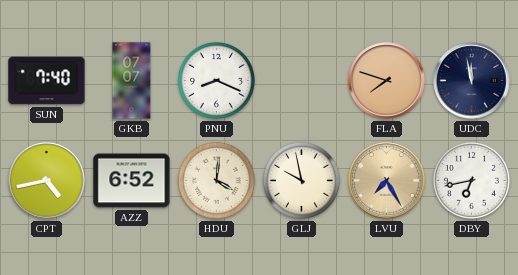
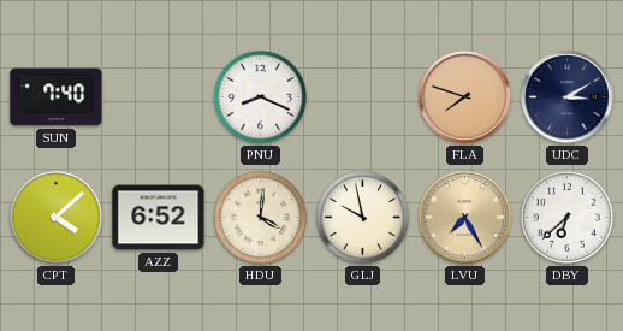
GKB: 07:07 -> none
UDC: 11:58 -> 3:10
CPT: 4:43 -> 4:08
DBY: 6:43 -> 6:38
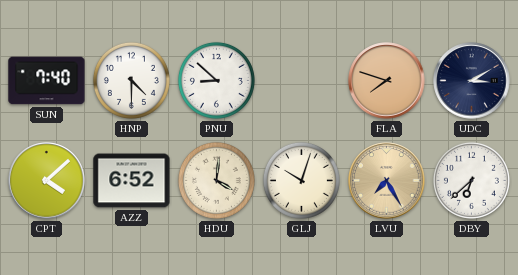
HNP: none -> 4:30
PNU: 8:19 -> 8:52
GLJ: 9:58 -> 10:03
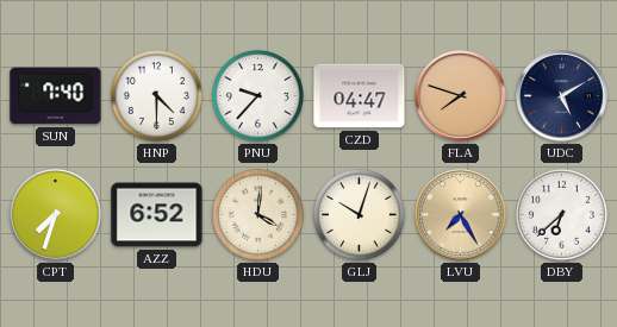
PNU: 8:52 -> 9:37
CZD: none -> 04:47
UDC: 3:10 -> 5:10
CPT: 4:08 -> 7:33
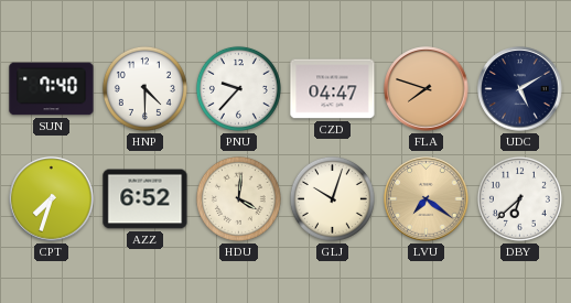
LVU: 7:25 -> 7:21
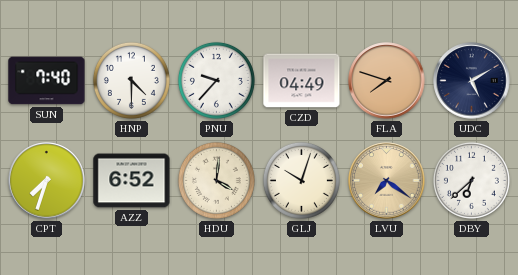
CZD: 04:47 -> 04:49
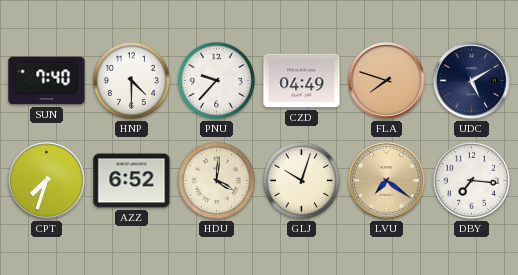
DBY: 6:38 -> 7:16
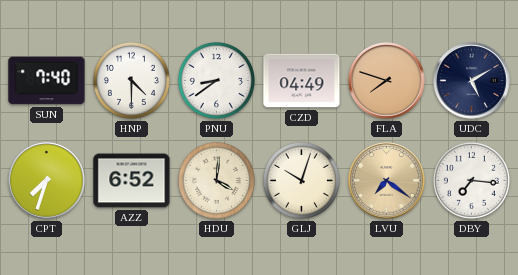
PNU: 9:37 -> 8:39
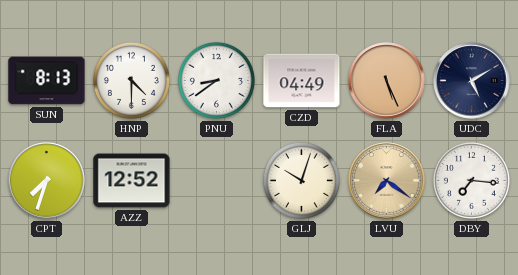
SUN: 7:40 -> 8:13
FLA: 7:48 -> 5:26
AZZ: 6:52 -> 12:52
HDU: 4:01 -> none
